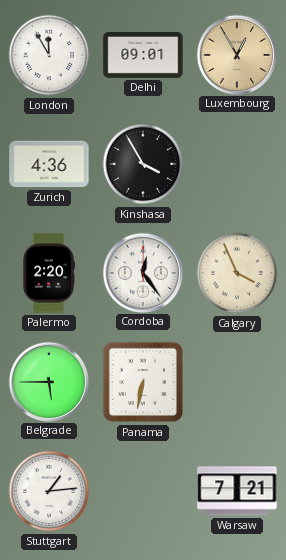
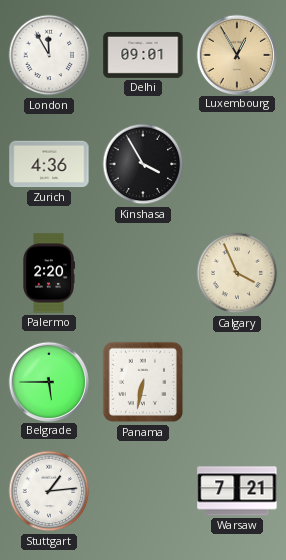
Cordoba: 12:24 -> none
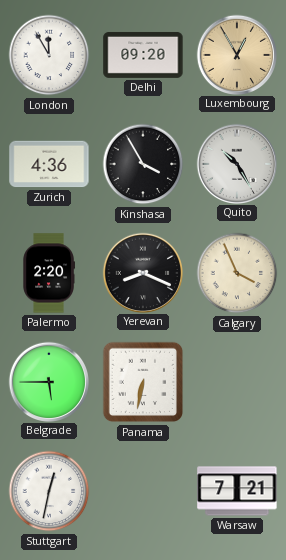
Delhi: 09:01 -> 09:20
Quito: none -> 10:25
Yerevan: none -> 8:19
Stuttgart: 1:14 -> 12:32
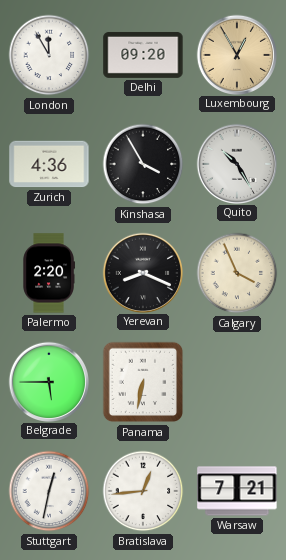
Bratislava: none -> 12:44
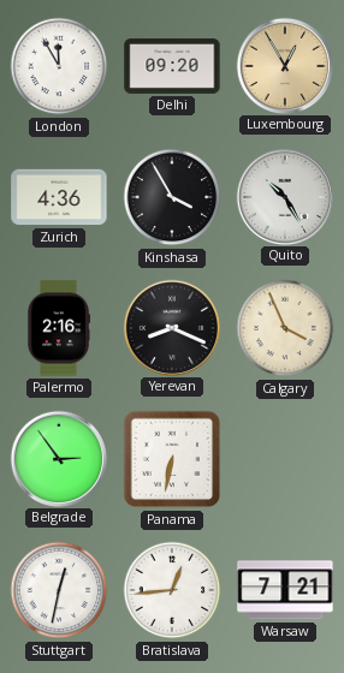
Palermo: 2:20 -> 2:16
Belgrade: 5:45 -> 2:54
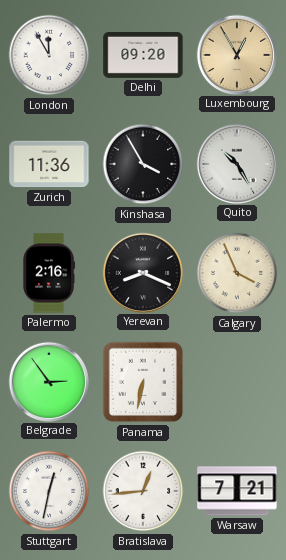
Zurich: 4:36 -> 11:36
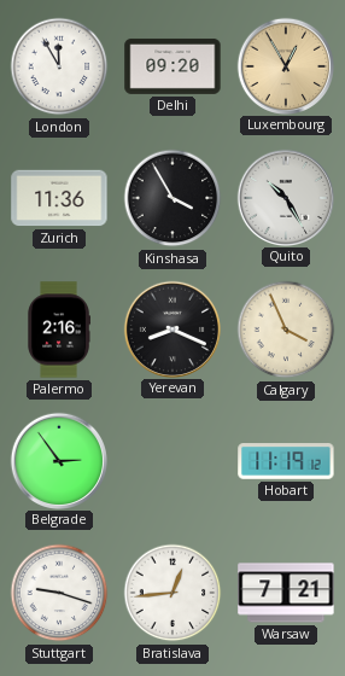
Panama: 6:32 -> none
Hobart: none -> 11:19
Stuttgart: 12:32 -> 9:18
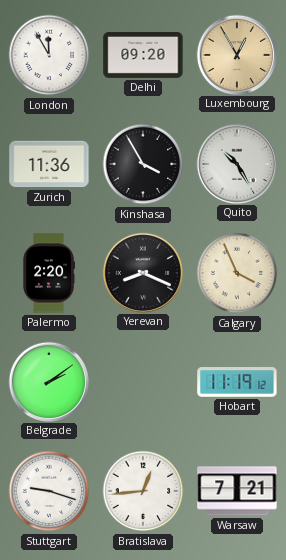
Palermo: 2:16 -> 2:20
Belgrade: 2:54 -> 2:09
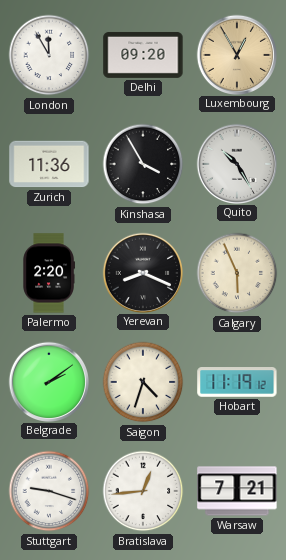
Calgary: 3:56 -> 5:56
Saigon: none -> 4:33
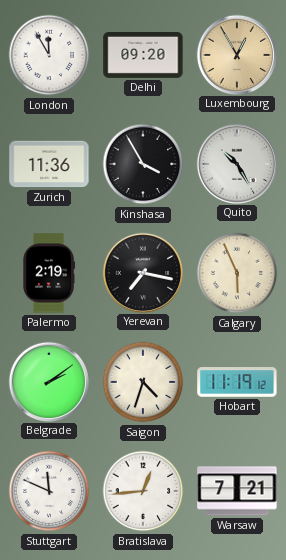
Palermo: 2:20 -> 2:19
Yerevan: 8:19 -> 7:17
Stuttgart: 9:18 -> 11:49
